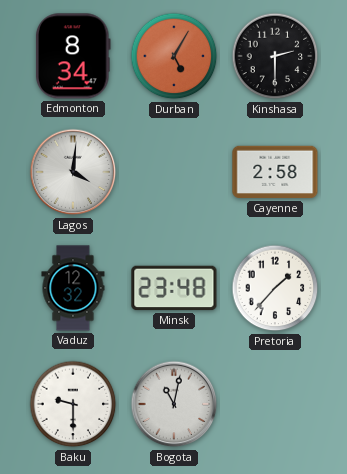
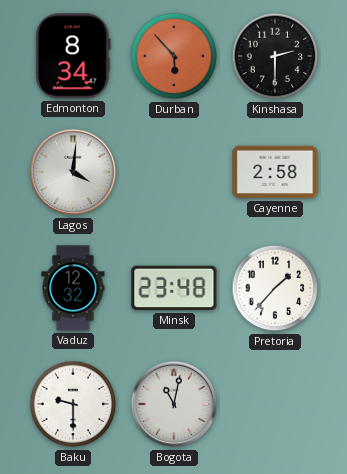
Durban: 5:05 -> 5:53
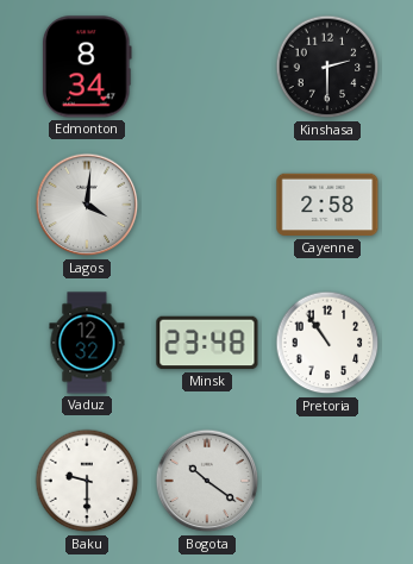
Durban: 5:53 -> none
Pretoria: 1:37 -> 10:54
Bogota: 11:02 -> 10:21
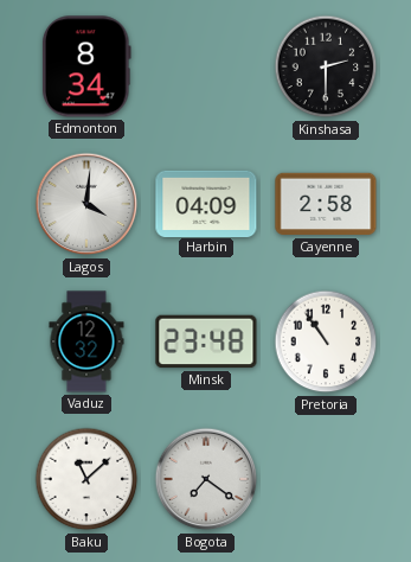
Harbin: none -> 04:09
Baku: 9:30 -> 11:08
Bogota: 10:21 -> 7:21
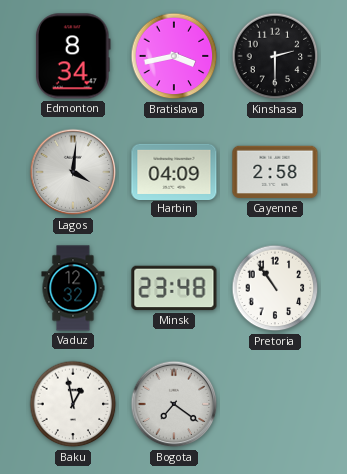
Bratislava: none -> 3:43
Baku: 11:08 -> 12:58
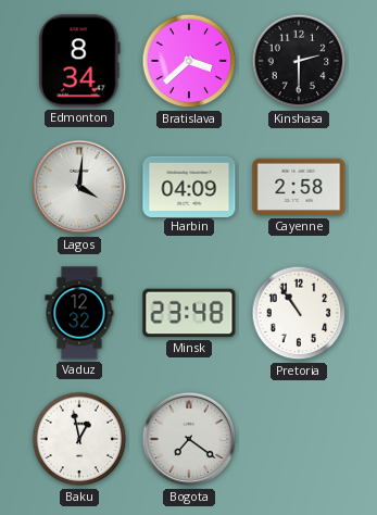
Bratislava: 3:43 -> 3:38
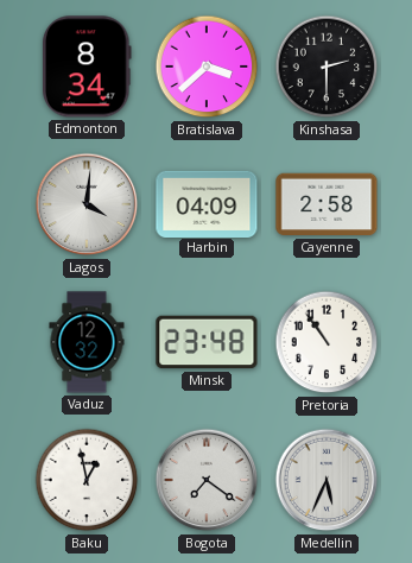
Medellin: none -> 5:34
